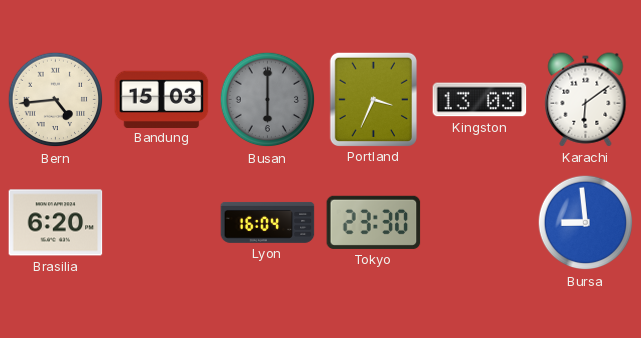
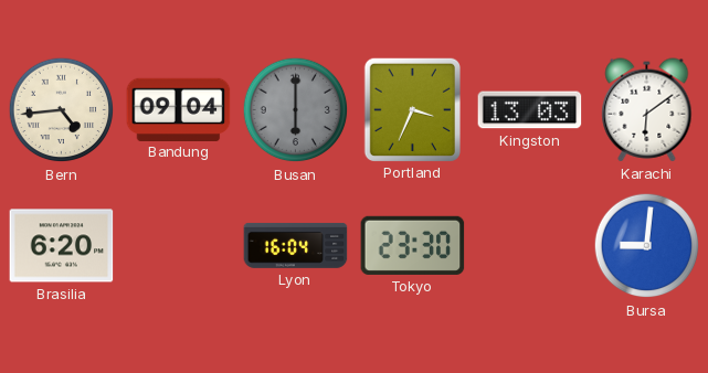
Bandung: 15:03 -> 09:04
Bursa: 8:59 -> 9:01
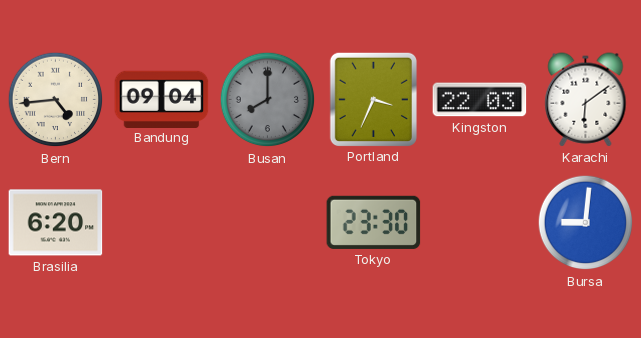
Busan: 6:00 -> 8:00
Kingston: 13:03 -> 22:03
Lyon: 16:04 -> none
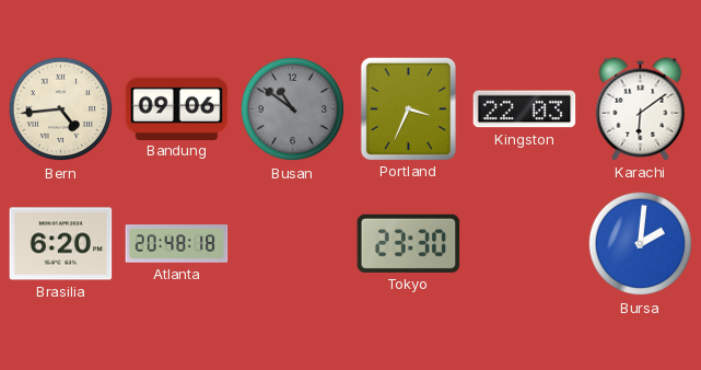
Bandung: 09:04 -> 09:06
Busan: 8:00 -> 10:51
Atlanta: none -> 20:48
Bursa: 9:01 -> 2:01
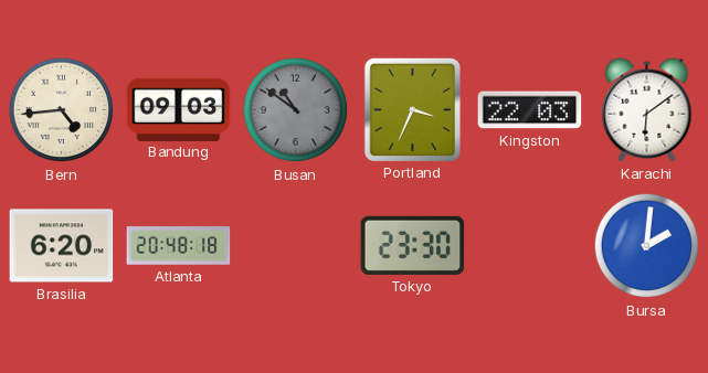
Bandung: 09:06 -> 09:03
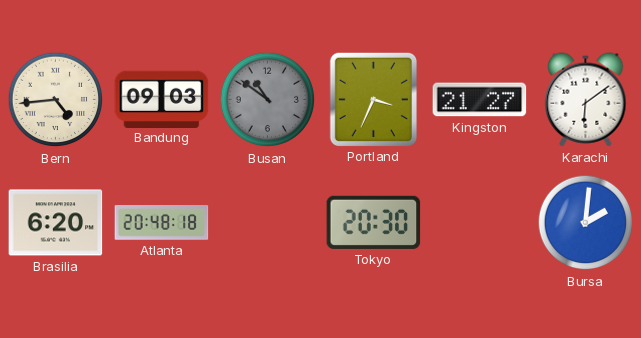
Kingston: 22:03 -> 21:27
Tokyo: 23:30 -> 20:30
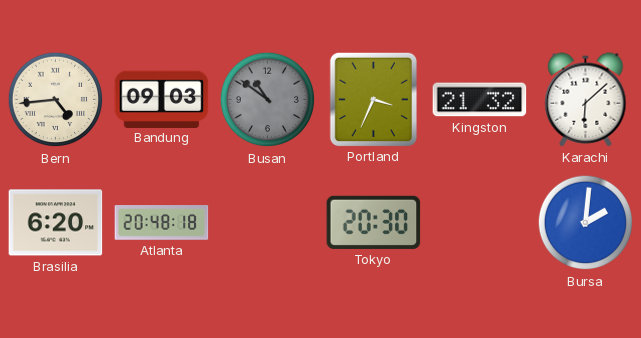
Kingston: 21:27 -> 21:32
Karachi: 6:09 -> 6:08
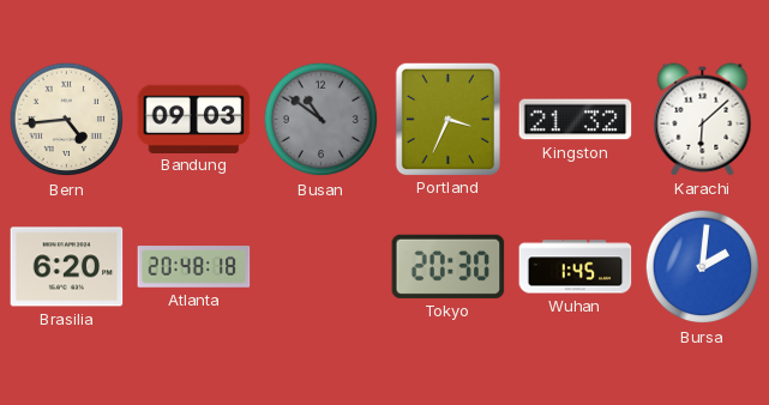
Wuhan: none -> 1:45
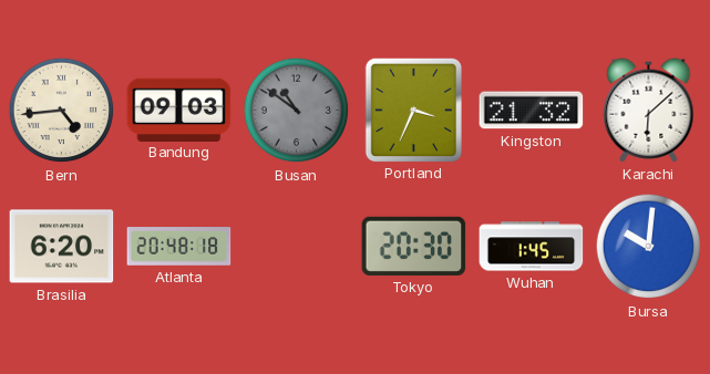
Bursa: 2:01 -> 10:01
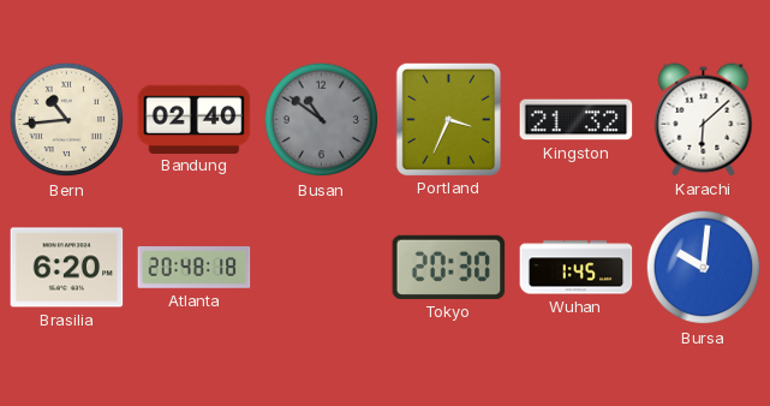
Bern: 4:44 -> 10:44
Bandung: 09:03 -> 02:40
